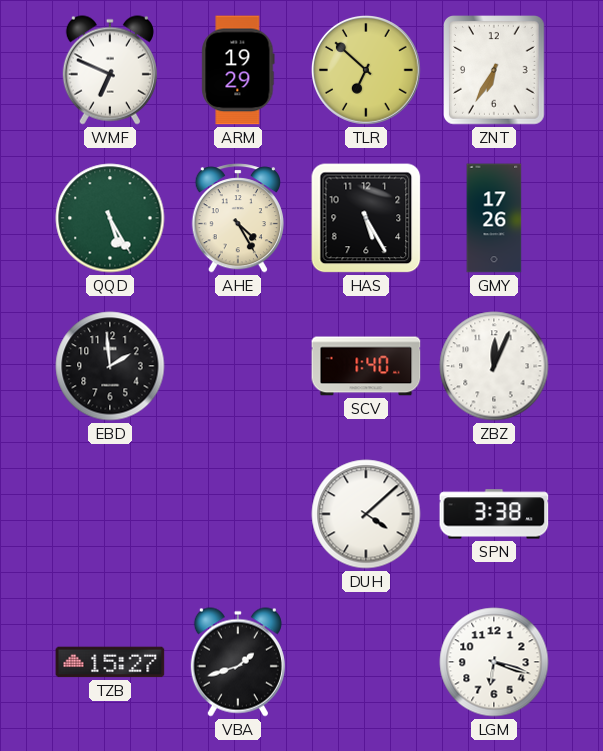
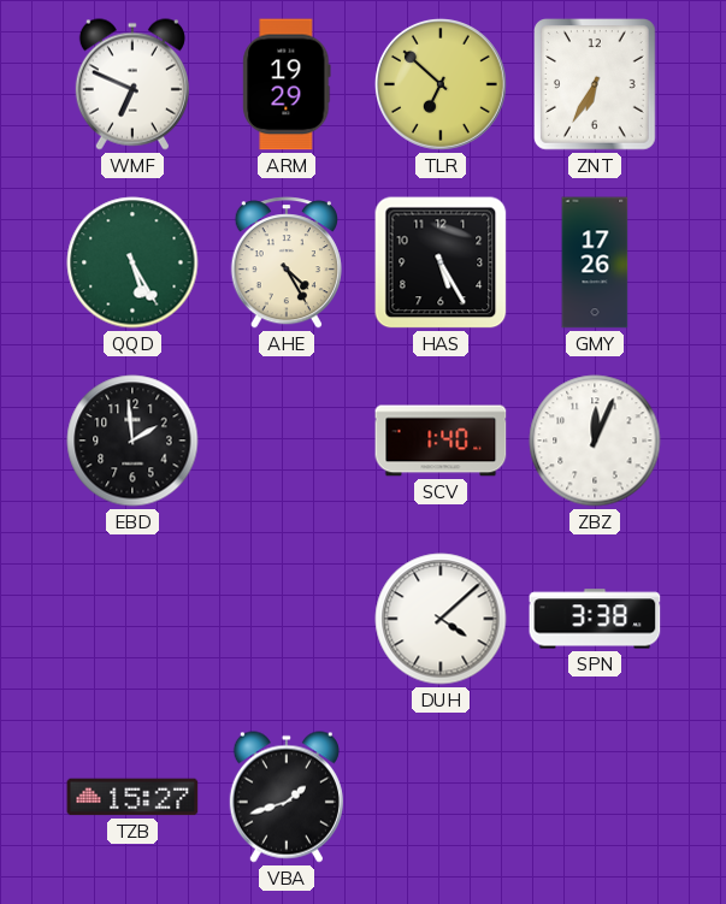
LGM: 6:18 -> none
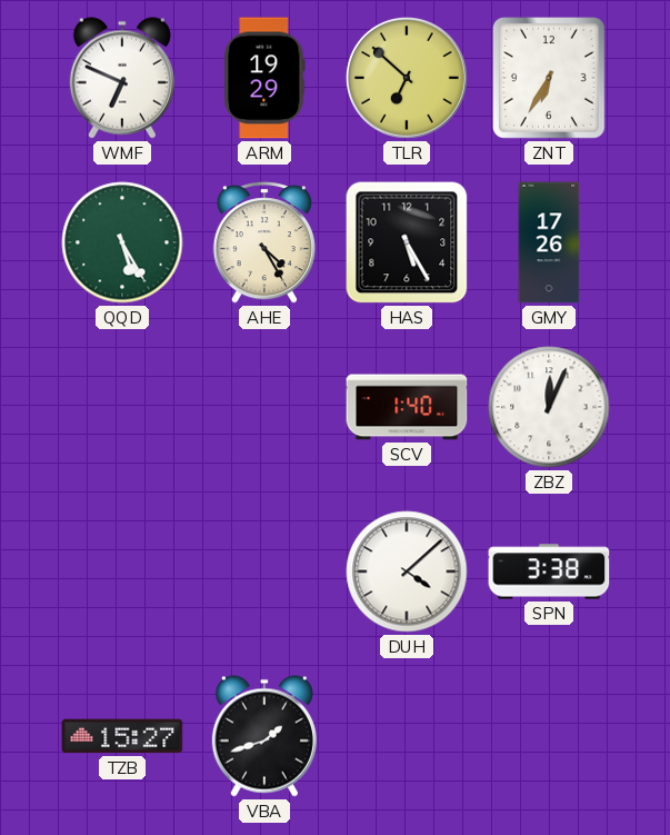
EBD: 1:59 -> none
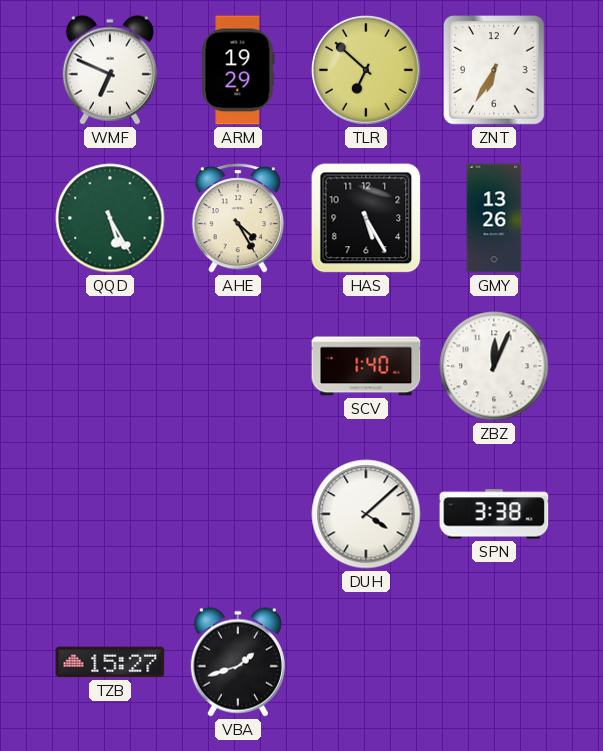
GMY: 17:26 -> 13:26
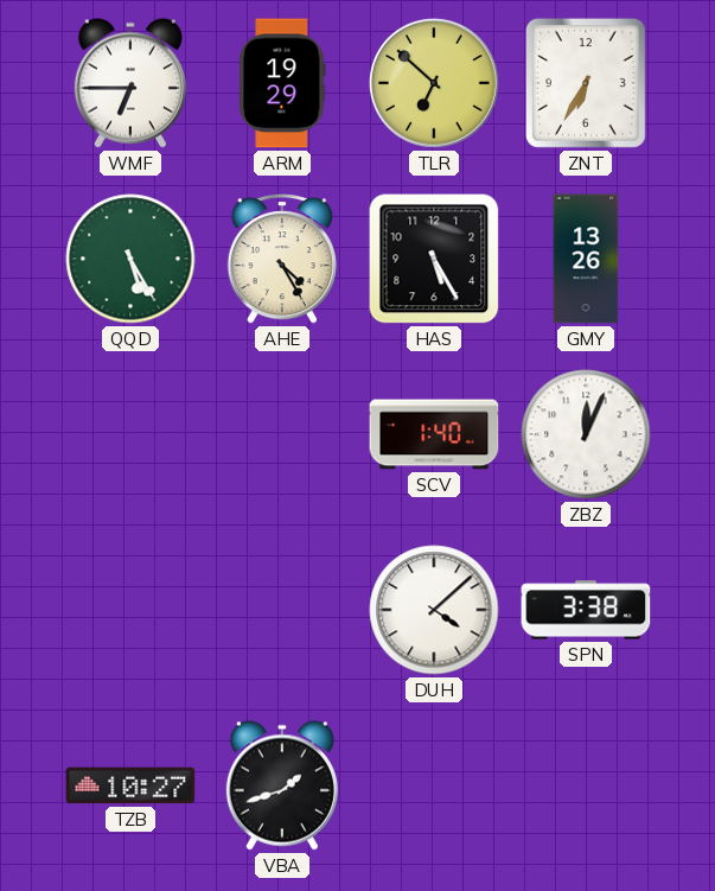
WMF: 6:49 -> 6:45
TZB: 15:27 -> 10:27
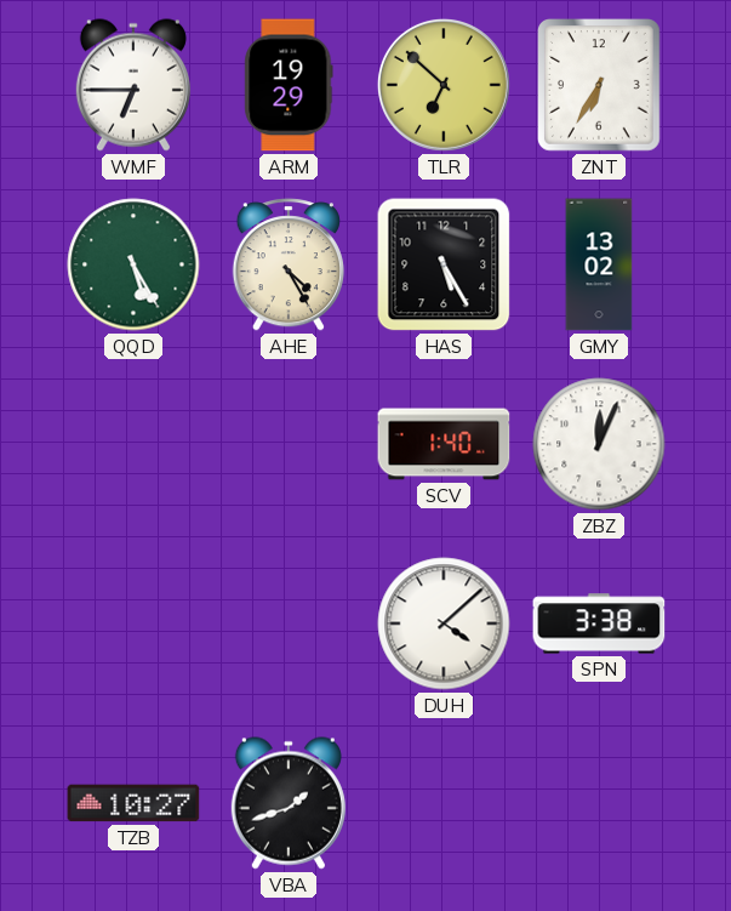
GMY: 13:26 -> 13:02
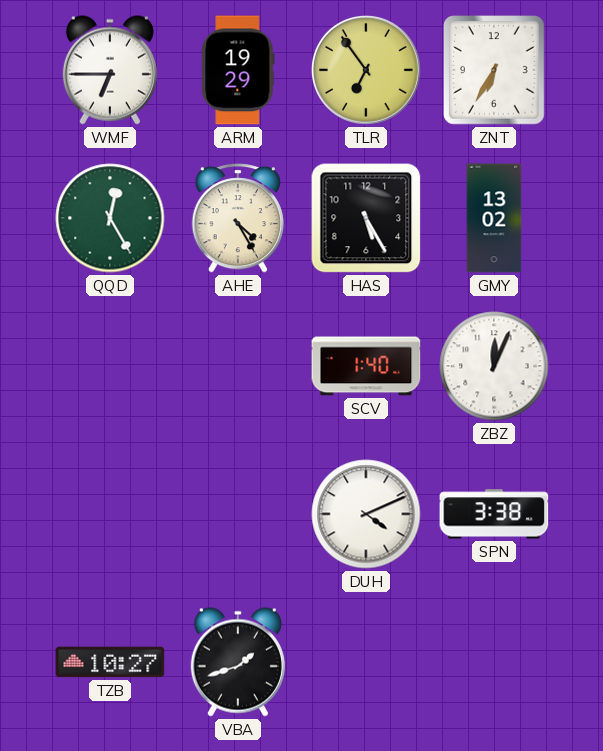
TLR: 6:52 -> 6:54
QQD: 5:25 -> 12:25
DUH: 4:08 -> 4:11
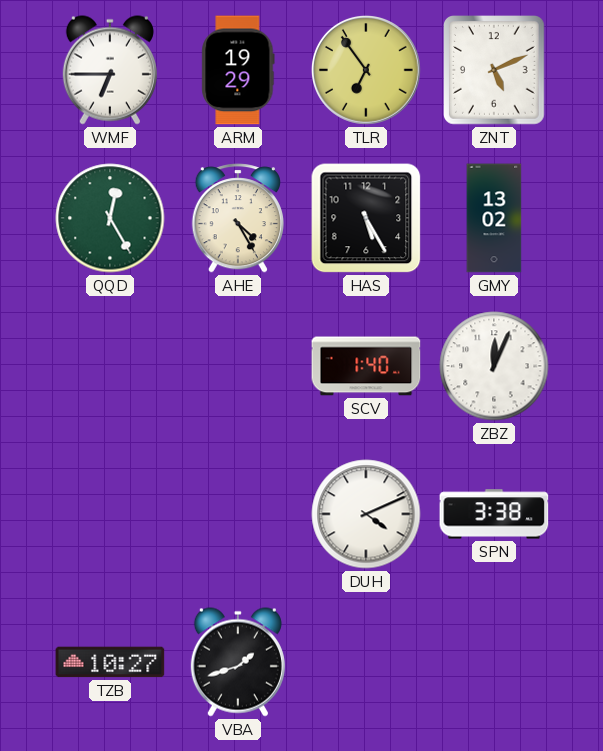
ZNT: 6:35 -> 5:11
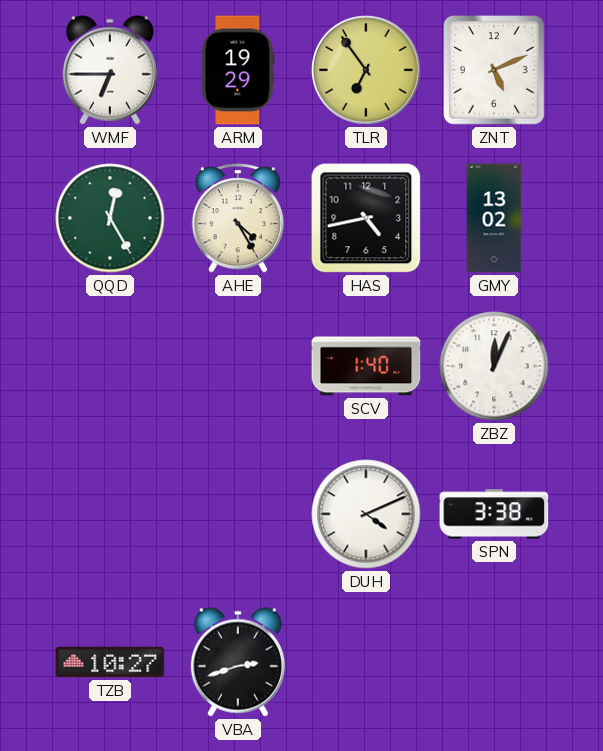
HAS: 5:25 -> 4:43
VBA: 1:42 -> 2:42
